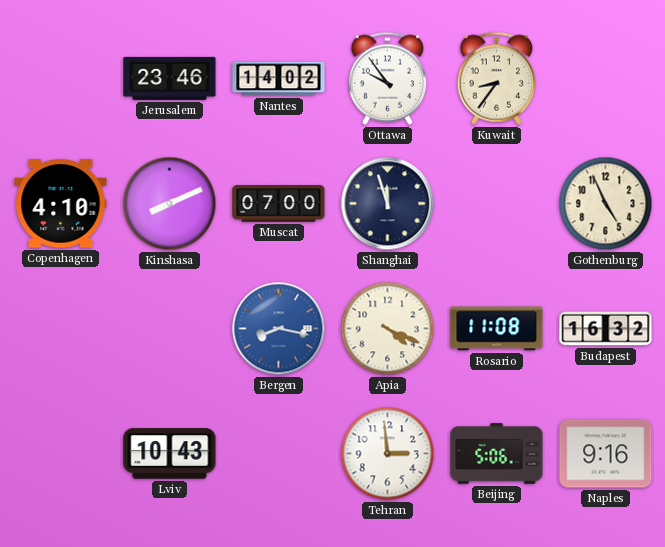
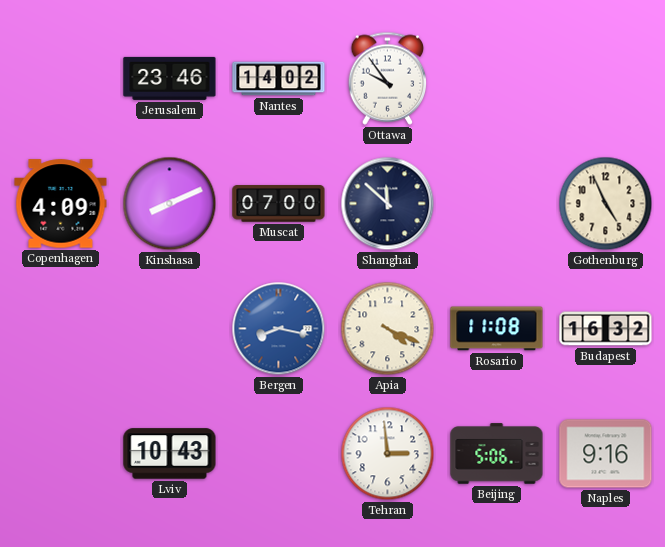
Kuwait: 8:36 -> none
Copenhagen: 4:10 -> 4:09
Shanghai: 11:57 -> 11:52
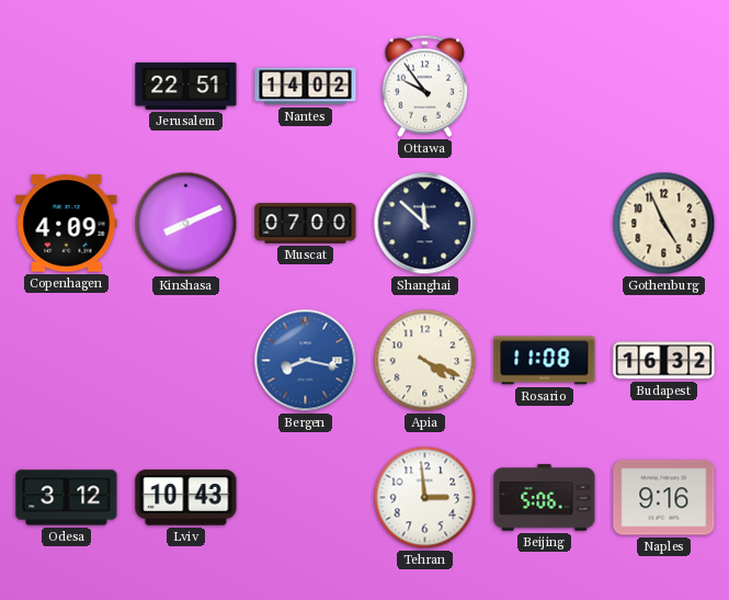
Jerusalem: 23:46 -> 22:51
Odesa: none -> 3:12
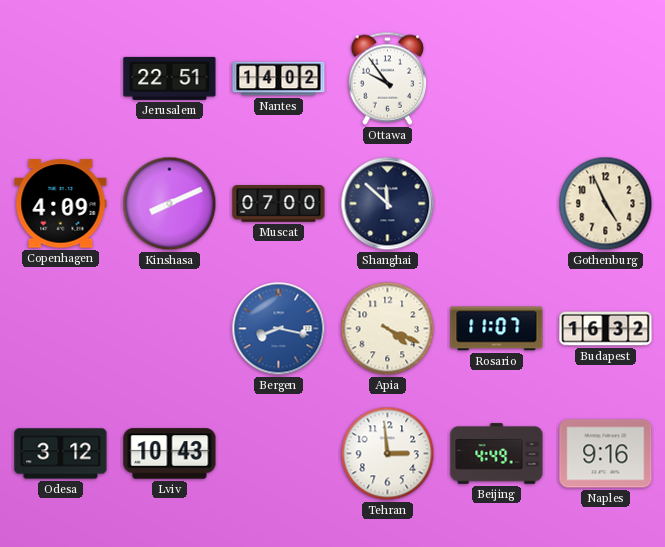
Rosario: 11:08 -> 11:07
Beijing: 5:06 -> 4:49
